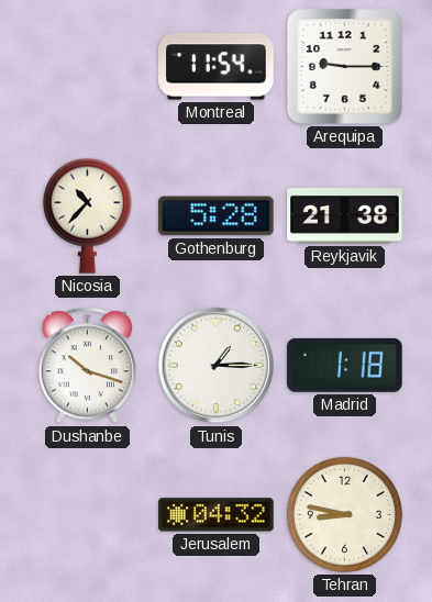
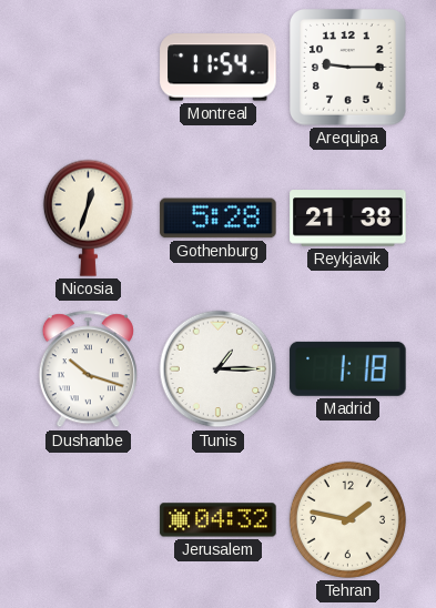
Nicosia: 10:37 -> 12:33
Tehran: 8:47 -> 1:47
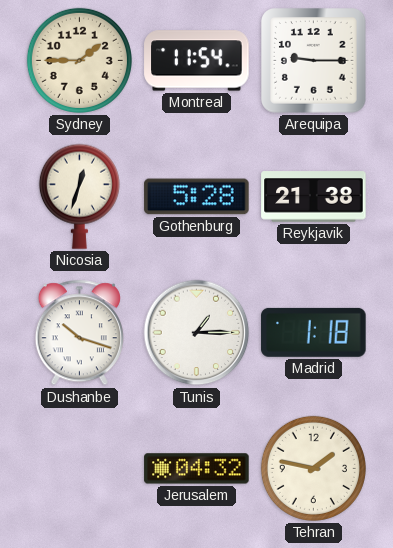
Sydney: none -> 1:45
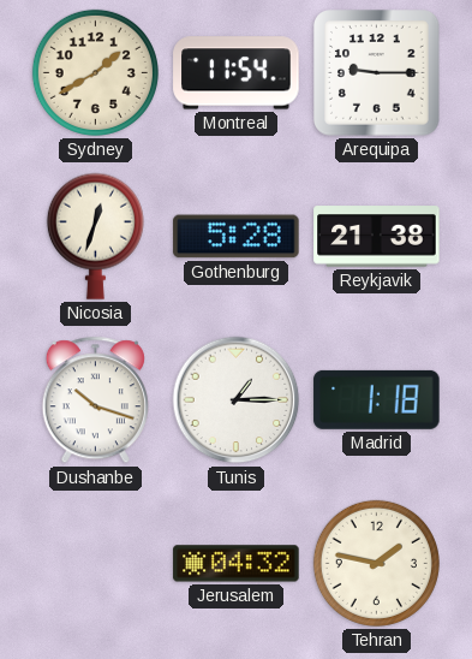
Sydney: 1:45 -> 1:40
